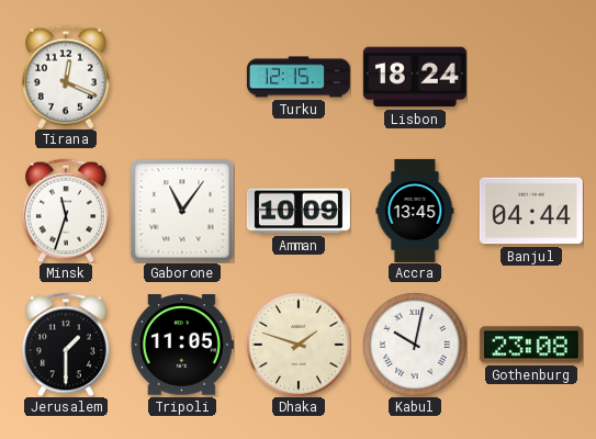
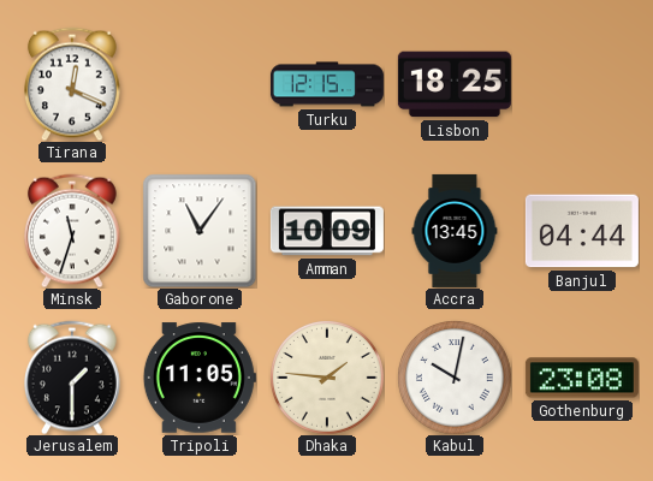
Lisbon: 18:24 -> 18:25
Dhaka: 1:48 -> 1:46
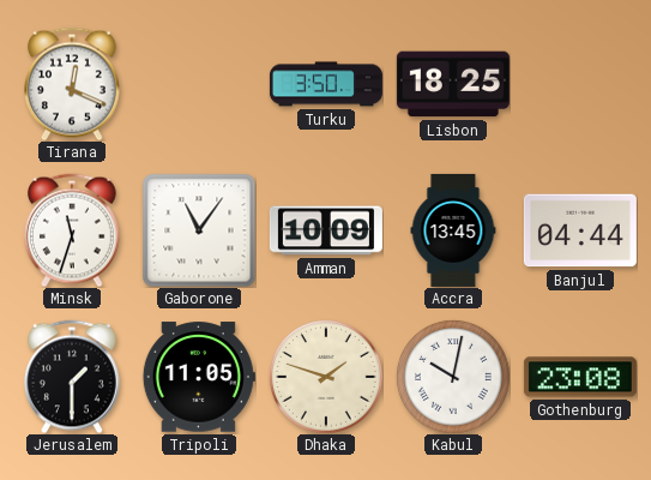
Turku: 12:15 -> 3:50
Dhaka: 1:46 -> 1:48
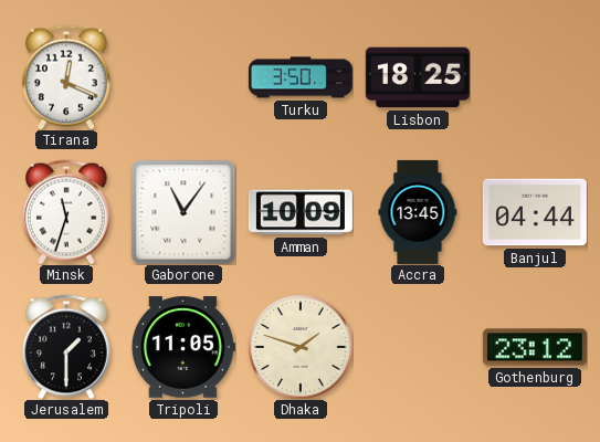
Kabul: 10:02 -> none
Gothenburg: 23:08 -> 23:12
